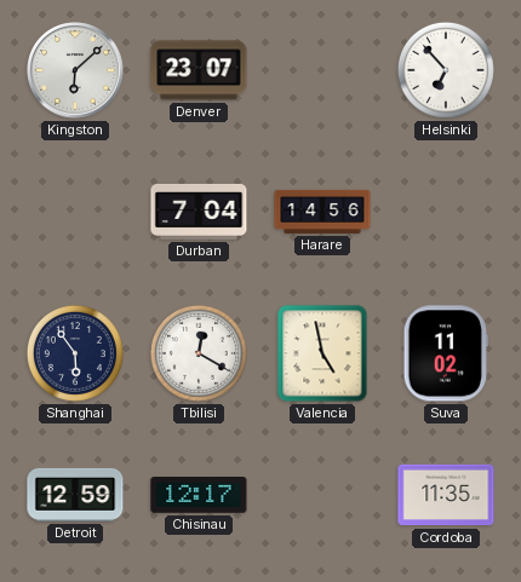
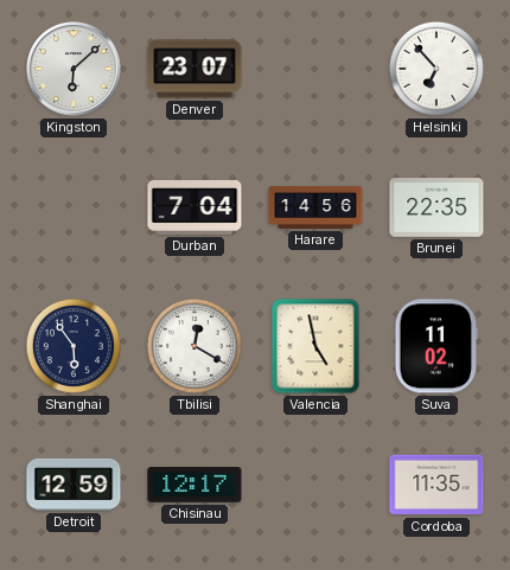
Brunei: none -> 22:35
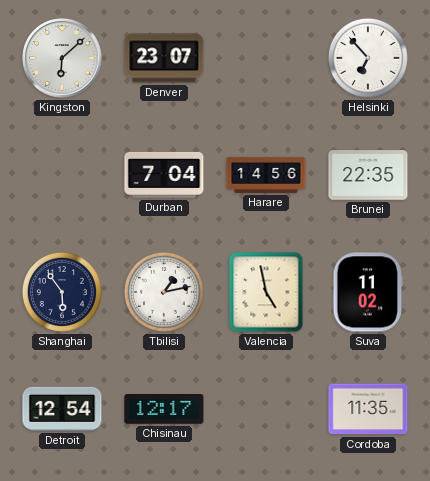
Tbilisi: 12:20 -> 1:13
Detroit: 12:59 -> 12:54
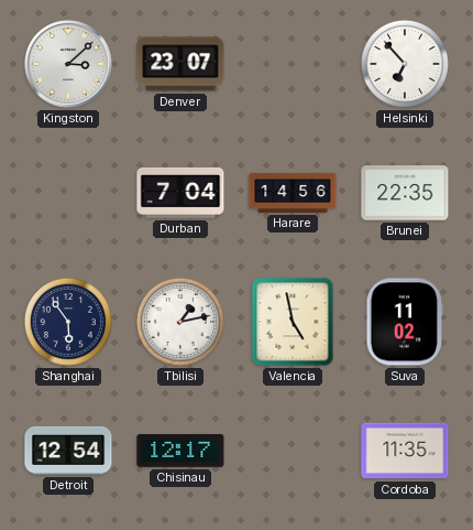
Kingston: 6:08 -> 3:08
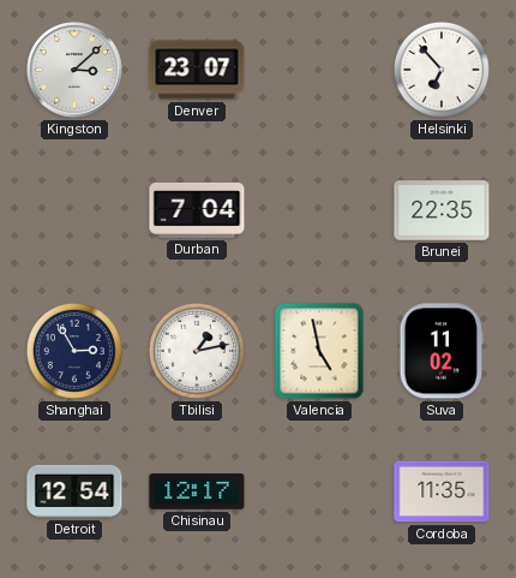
Harare: 14:56 -> none
Shanghai: 5:54 -> 2:55
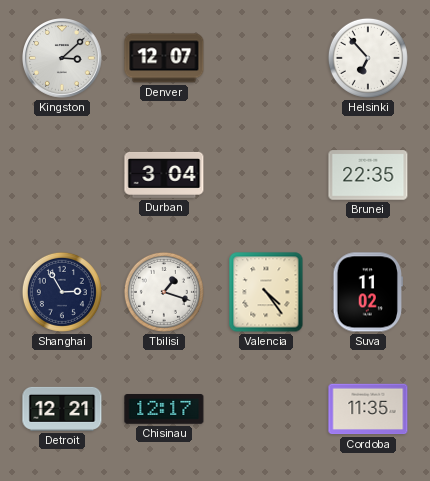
Denver: 23:07 -> 12:07
Durban: 7:04 -> 3:04
Tbilisi: 1:13 -> 1:18
Valencia: 4:58 -> 4:24
Detroit: 12:54 -> 12:21
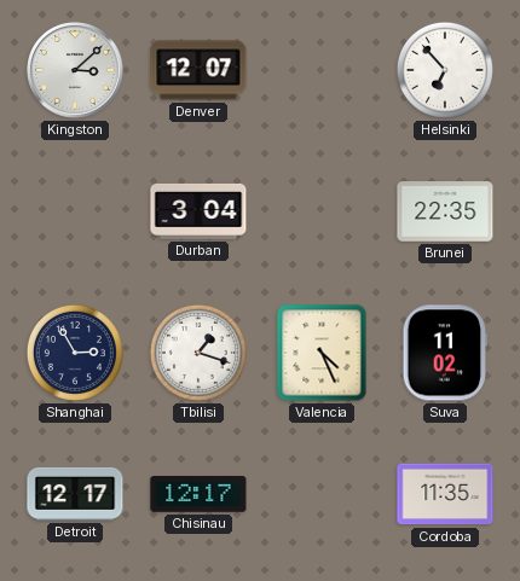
Valencia: 4:24 -> 4:26
Detroit: 12:21 -> 12:17
